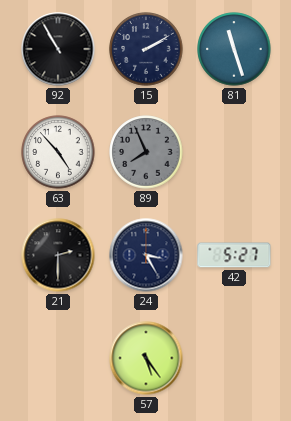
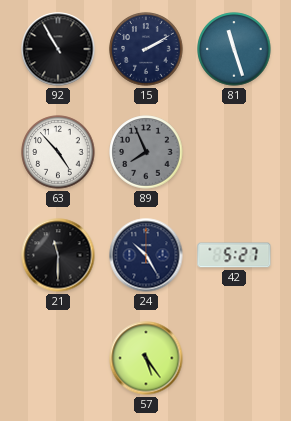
21: 2:30 -> 11:30
24: 3:25 -> 10:25
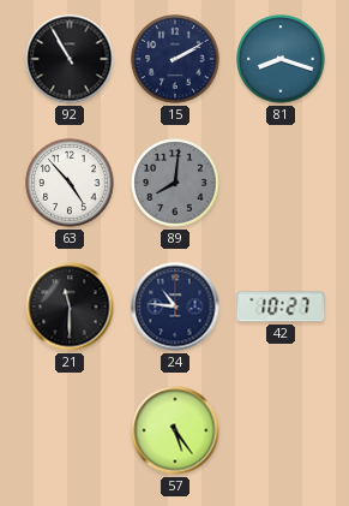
81: 11:27 -> 8:18
89: 7:56 -> 8:01
24: 10:25 -> 10:46
42: 5:27 -> 10:27
